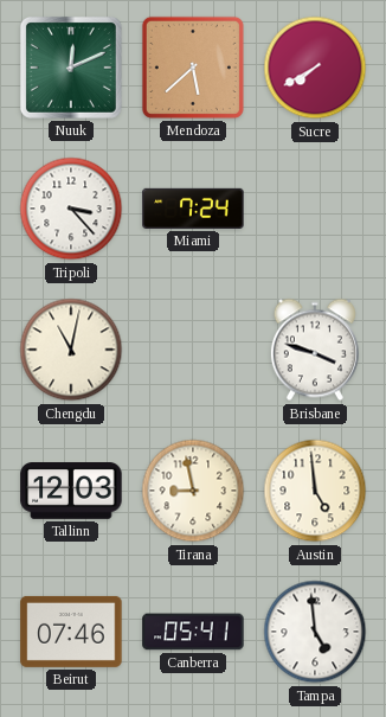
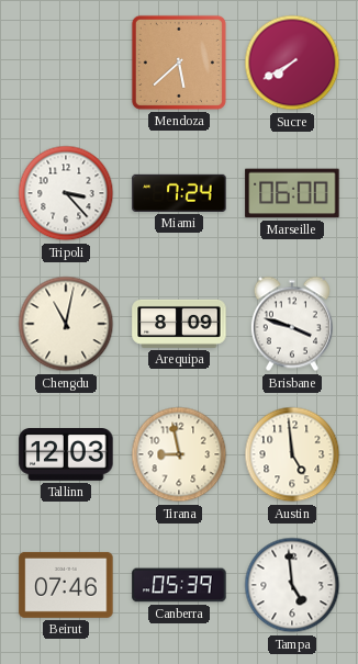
Nuuk: 12:11 -> none
Marseille: none -> 06:00
Arequipa: none -> 8:09
Canberra: 05:41 -> 05:39
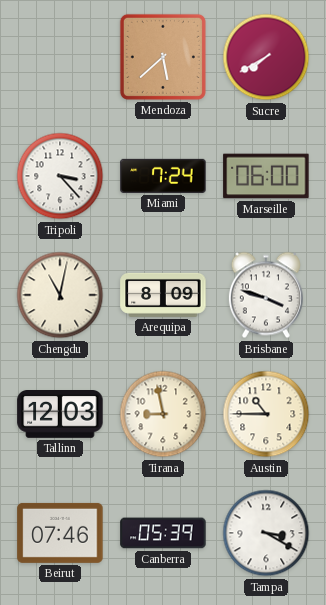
Austin: 4:59 -> 10:45
Tampa: 4:59 -> 3:20
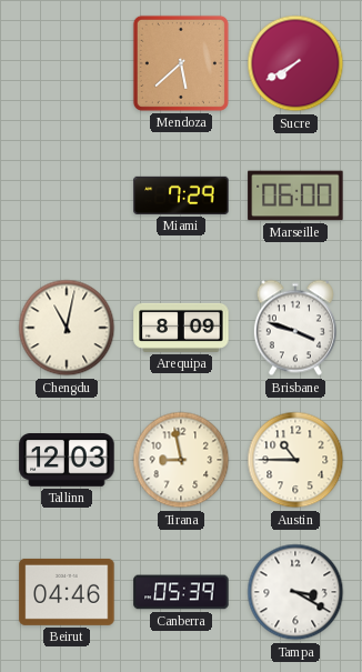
Tripoli: 3:23 -> none
Miami: 7:24 -> 7:29
Beirut: 07:46 -> 04:46
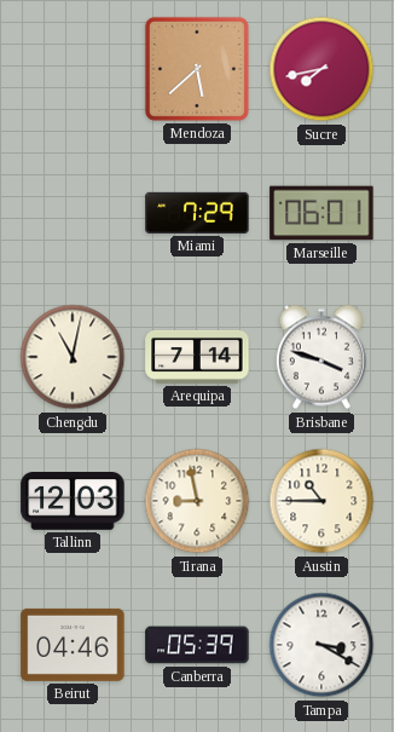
Sucre: 7:40 -> 7:43
Marseille: 06:00 -> 06:01
Arequipa: 8:09 -> 7:14
